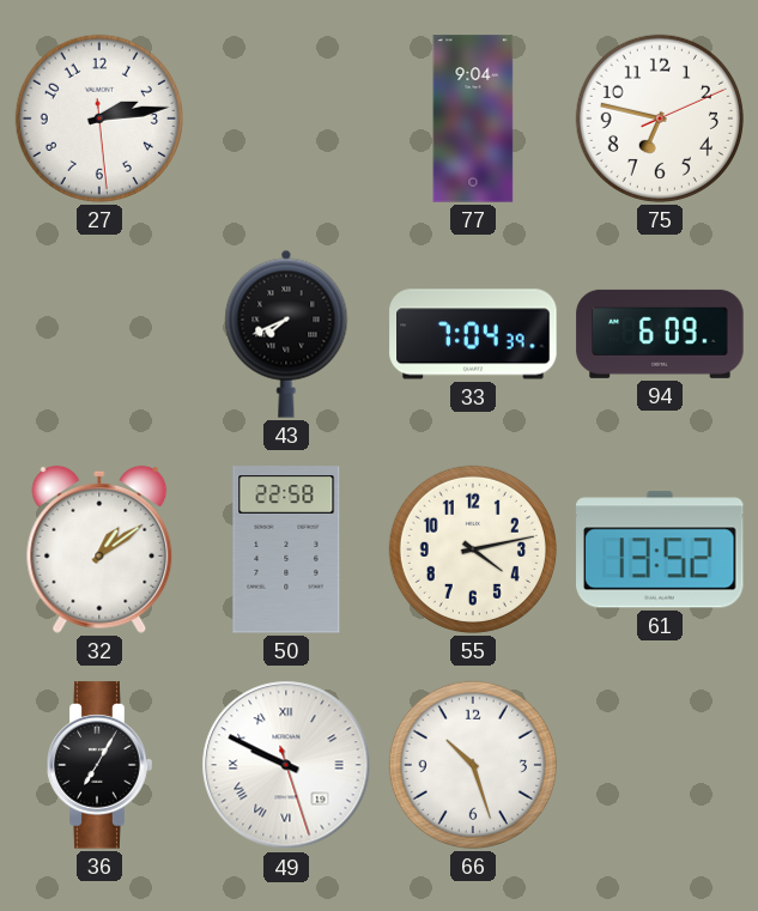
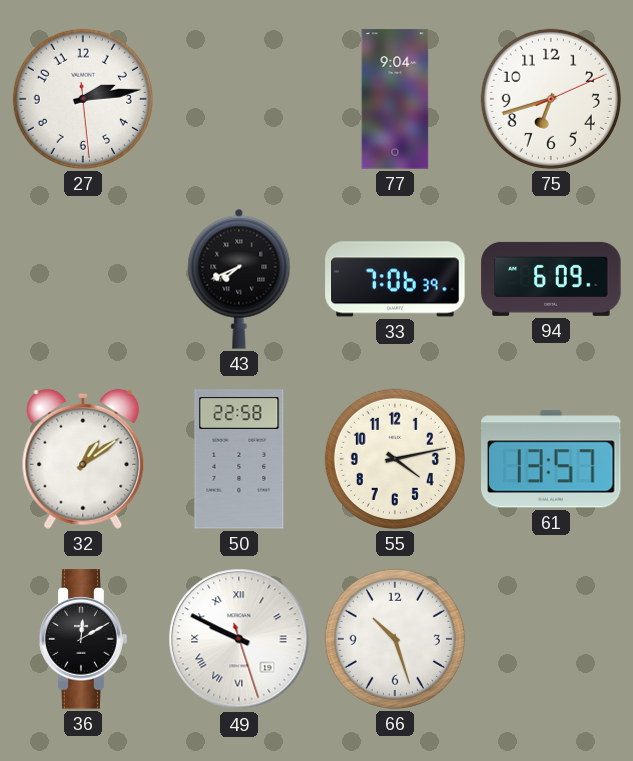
75: 6:47 -> 6:42
33: 7:04 -> 7:06
61: 13:52 -> 13:57
36: 7:05 -> 12:10
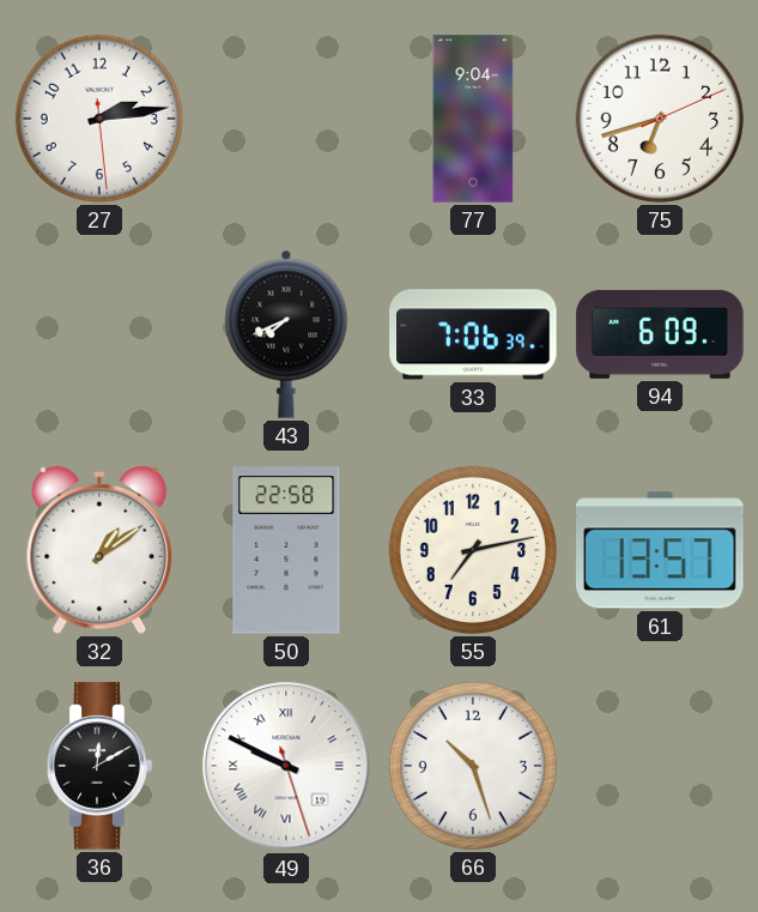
55: 4:13 -> 7:13
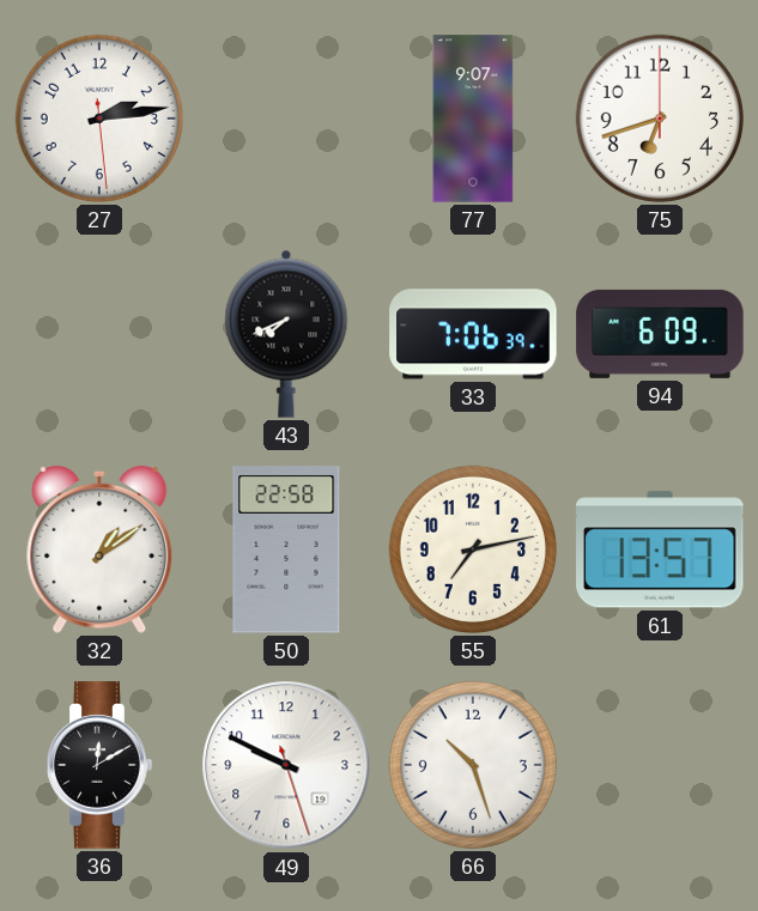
77: 9:04 -> 9:07
75: 6:42:11 -> 6:42:00
49 numerals: Roman -> Arabic
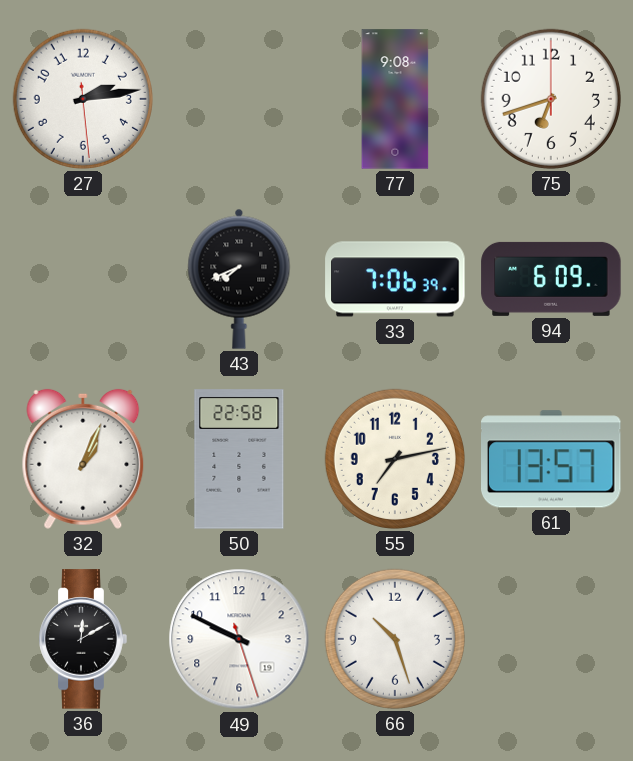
77: 9:07 -> 9:08
32: 1:09 -> 1:04
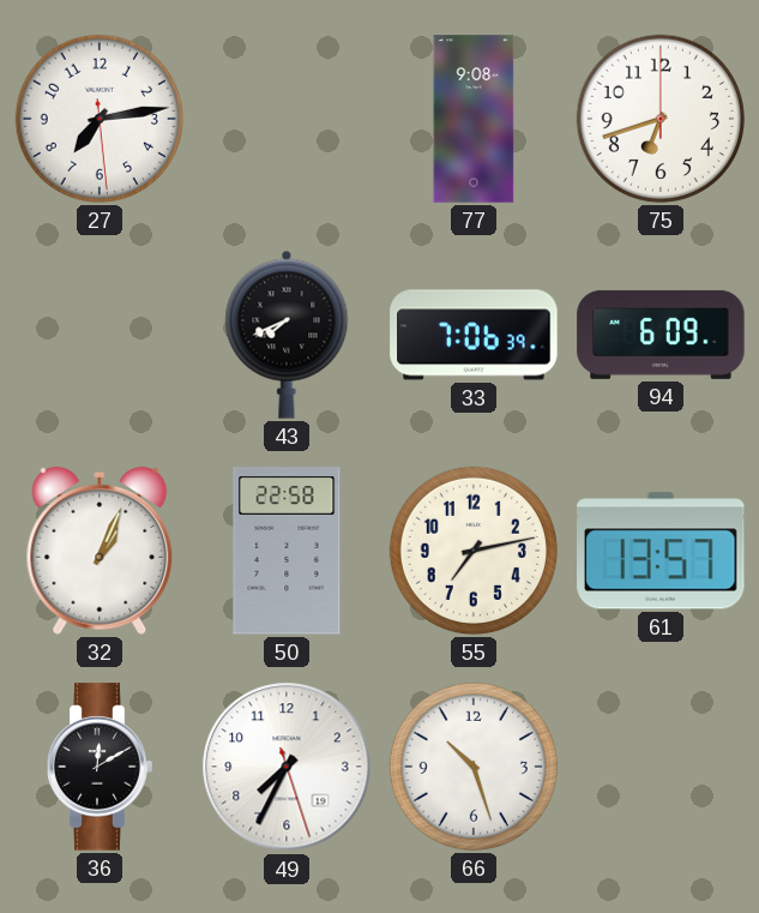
27: 2:13 -> 7:13
49: 9:49 -> 7:34
